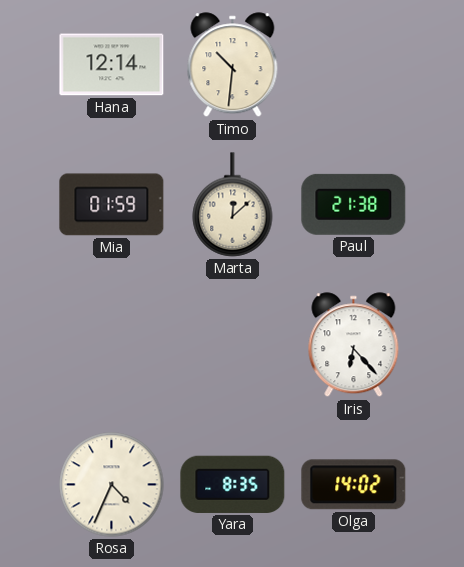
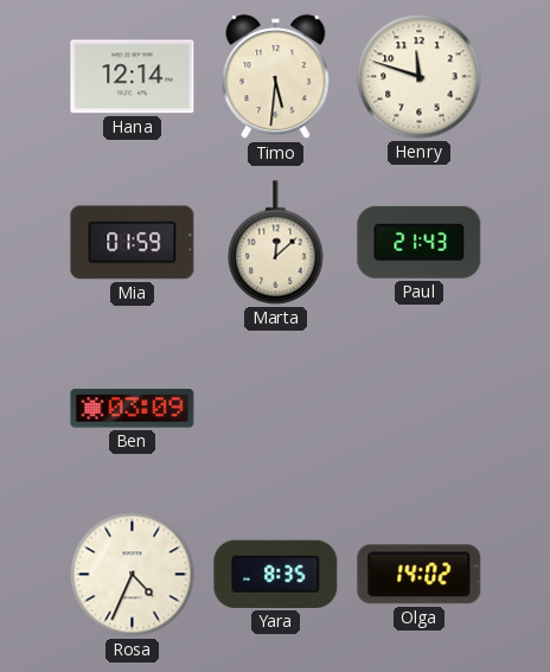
Timo: 10:31 -> 5:31
Henry: none -> 11:48
Paul: 21:38 -> 21:43
Ben: none -> 03:09
Iris: 6:23 -> none
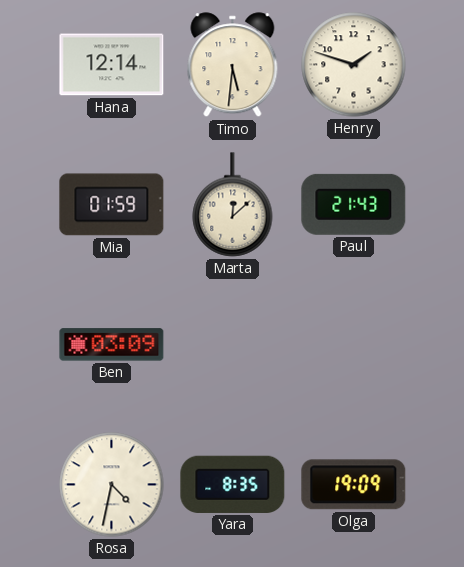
Henry: 11:48 -> 1:48
Rosa: 4:34 -> 4:32
Olga: 14:02 -> 19:09
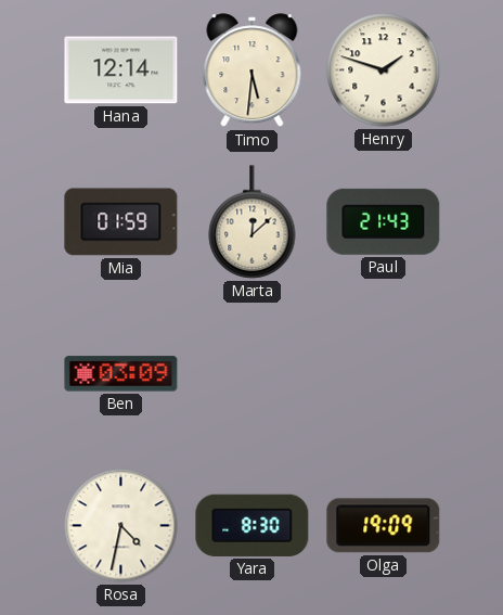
Yara: 8:35 -> 8:30
